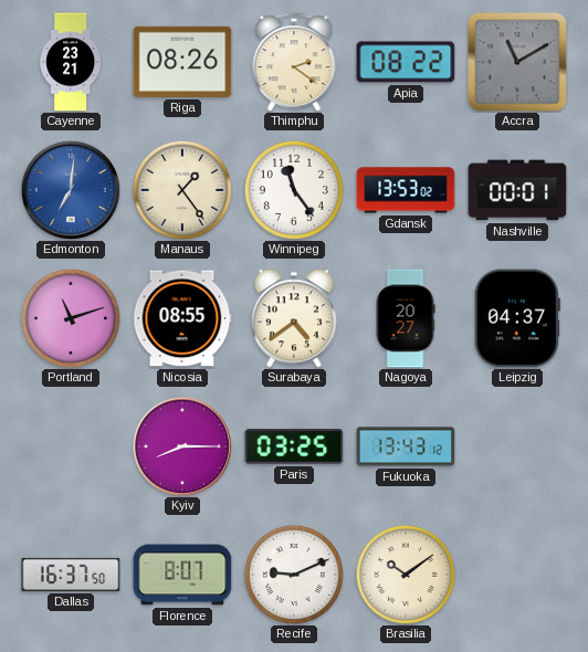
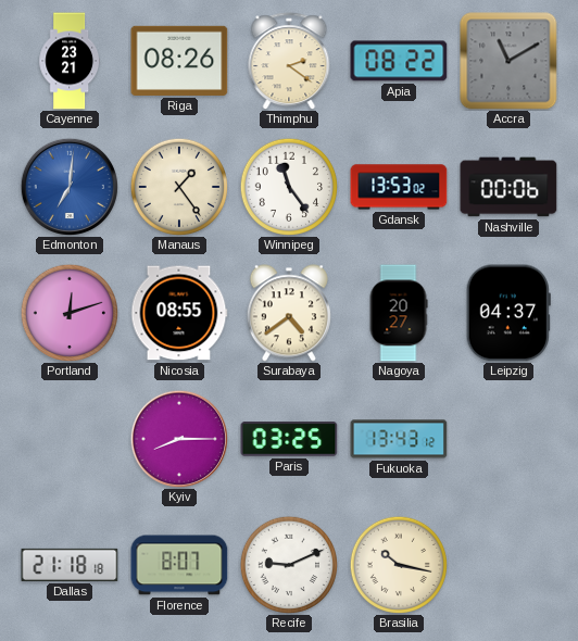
Nashville: 00:01 -> 00:06
Portland: 11:12 -> 12:12
Dallas: 16:37 -> 21:18
Brasilia: 10:09 -> 10:17
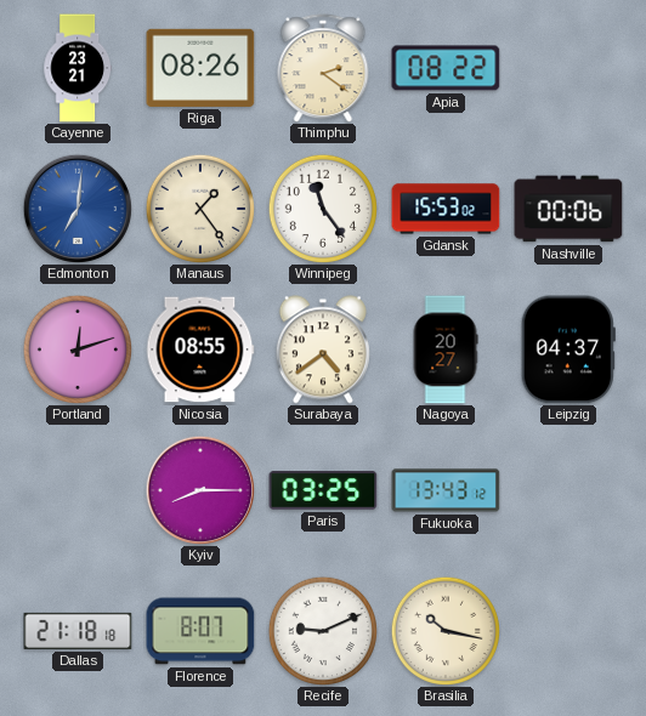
Accra: 11:10 -> none
Gdansk: 13:53 -> 15:53
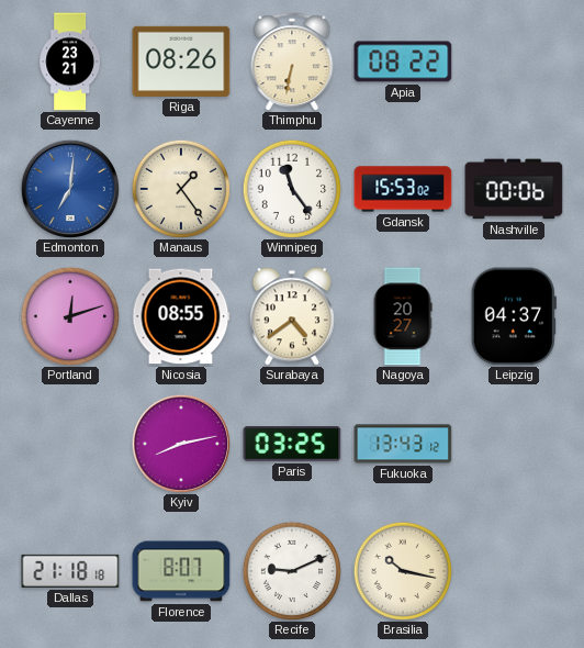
Thimphu: 2:21 -> 6:32
Kyiv: 8:15 -> 8:13
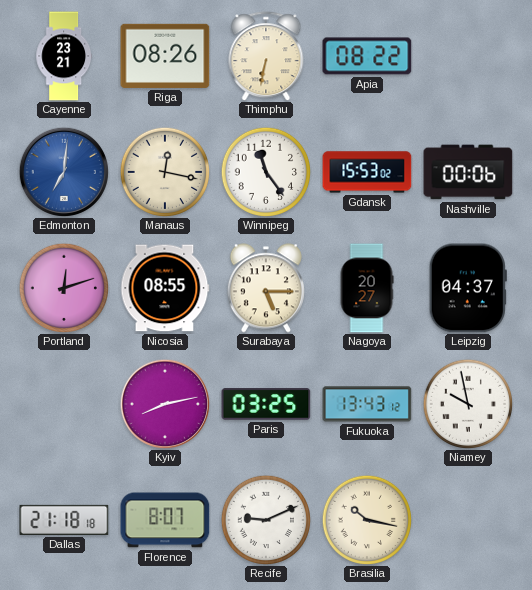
Manaus: 1:24 -> 12:17
Surabaya: 4:39 -> 5:15
Niamey: none -> 9:58
